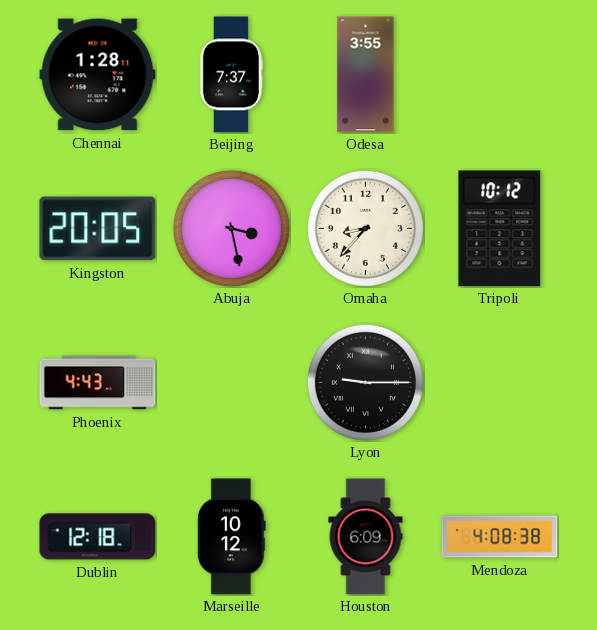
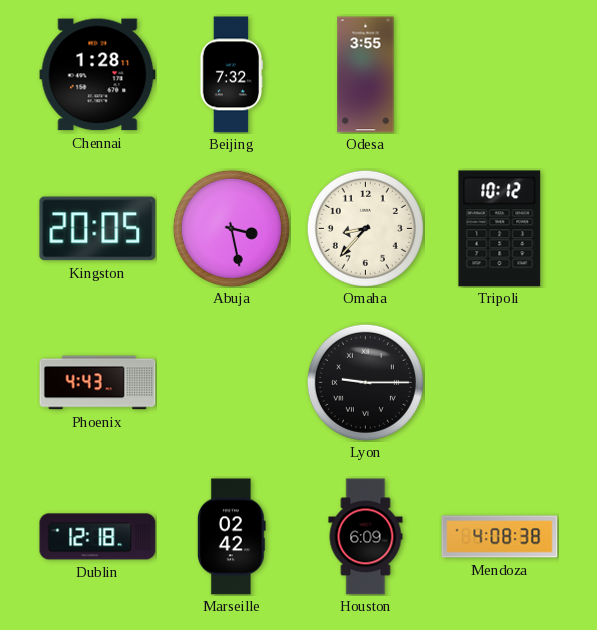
Beijing: 7:37 -> 7:32
Marseille: 10:12 -> 02:42
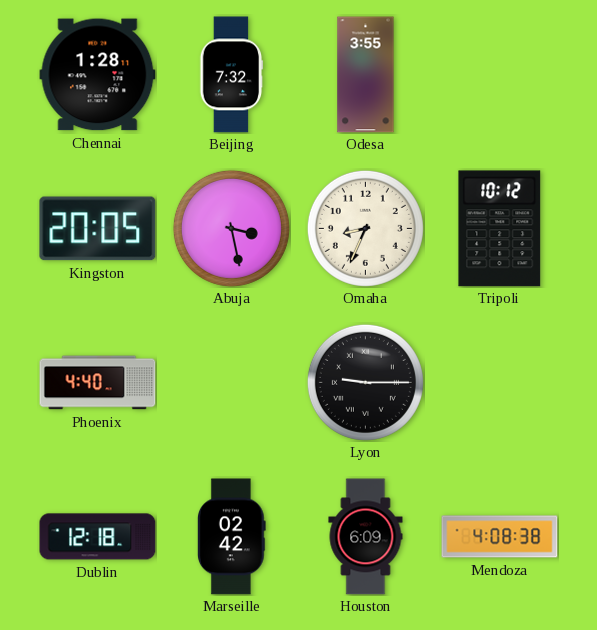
Omaha: 8:37 -> 8:34
Phoenix: 4:43 -> 4:40
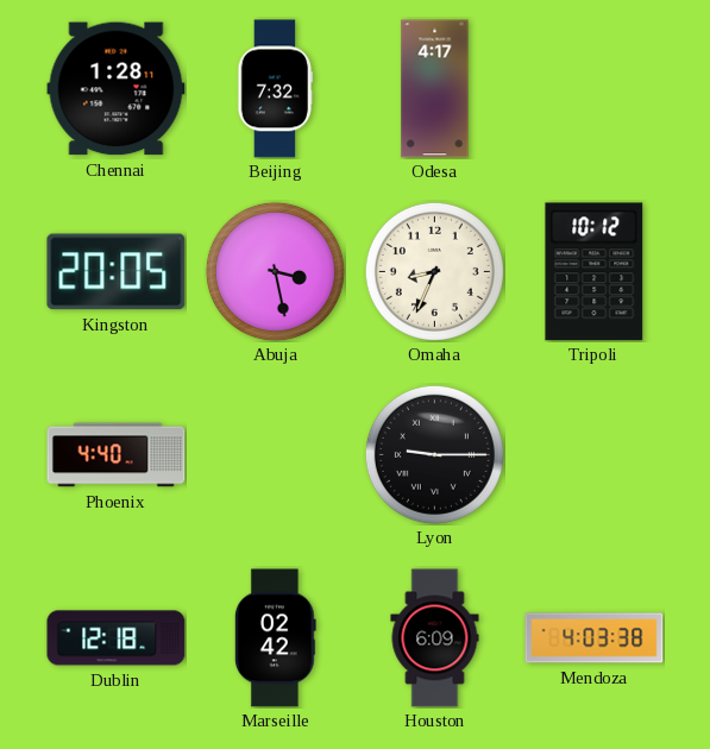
Odesa: 3:55 -> 4:17
Mendoza: 4:08 -> 4:03
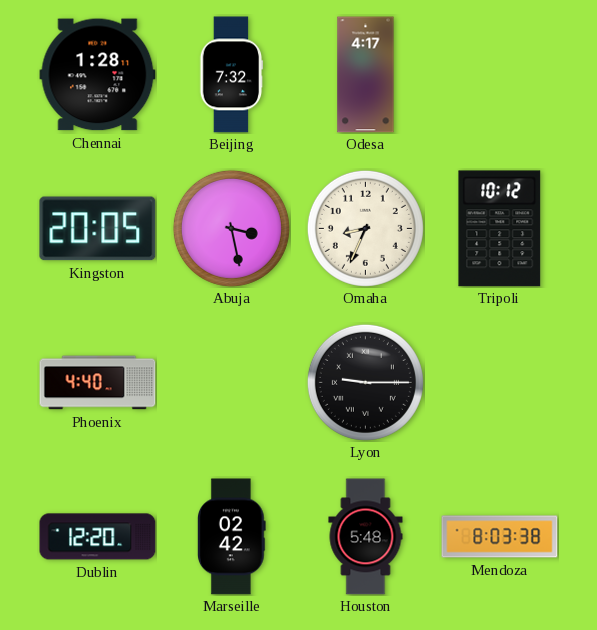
Dublin: 12:18 -> 12:20
Houston: 6:09 -> 5:48
Mendoza: 4:03 -> 8:03
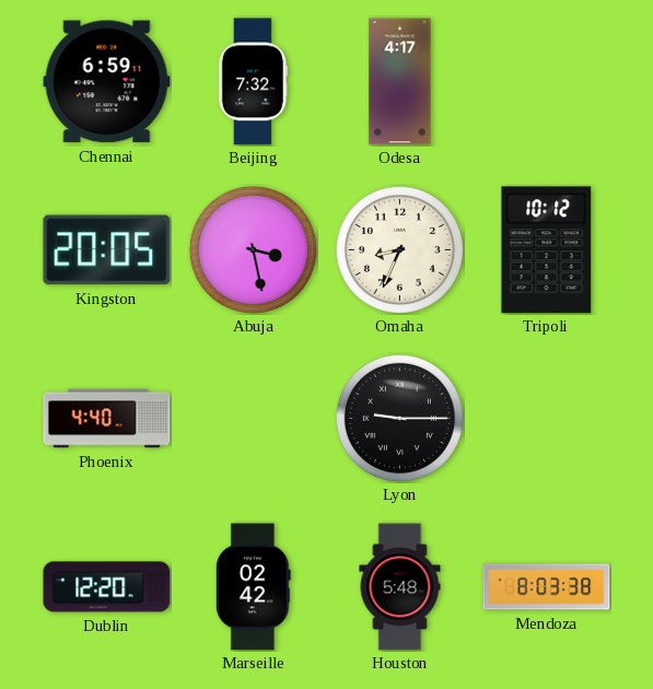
Chennai: 1:28 -> 6:59
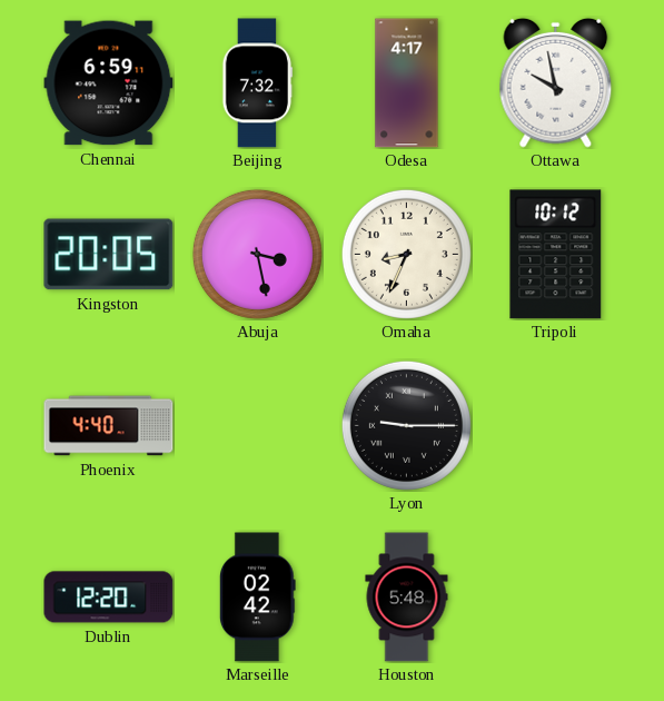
Ottawa: none -> 9:58
Mendoza: 8:03 -> none
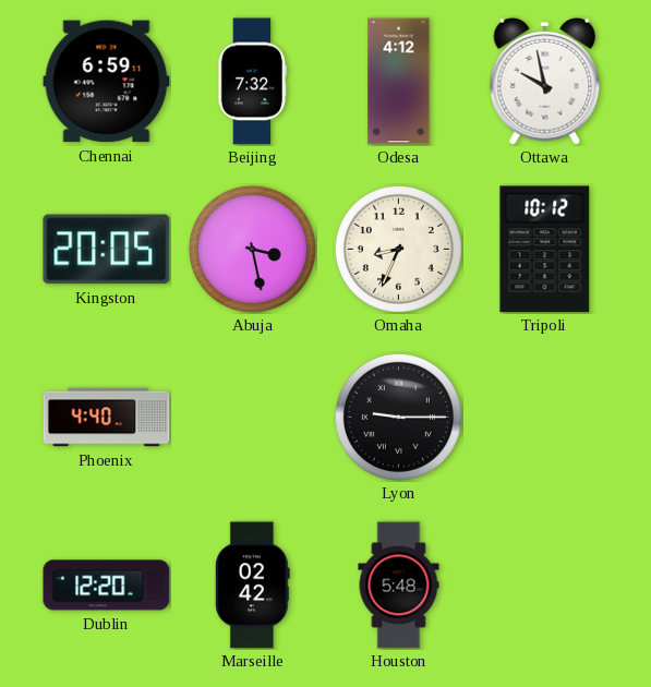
Odesa: 4:17 -> 4:12
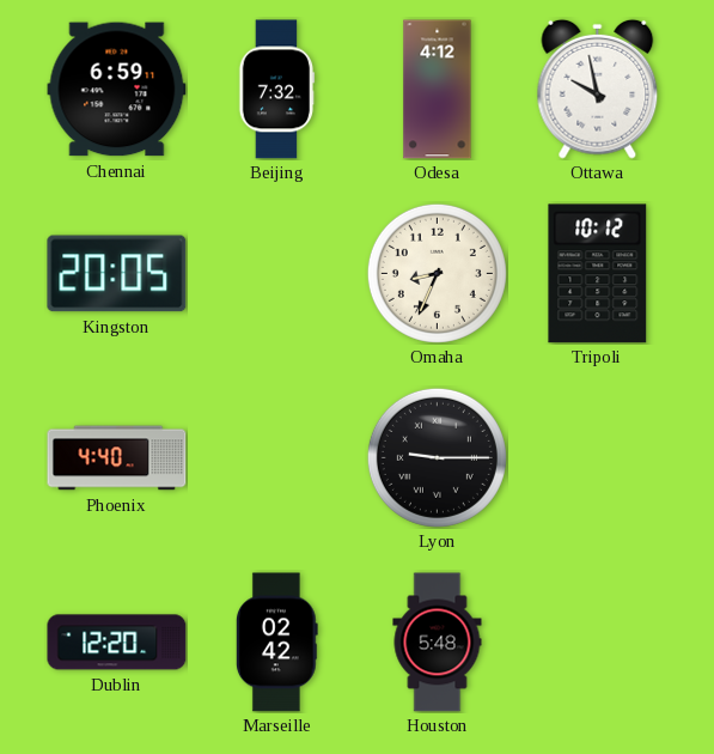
Abuja: 3:28 -> none
